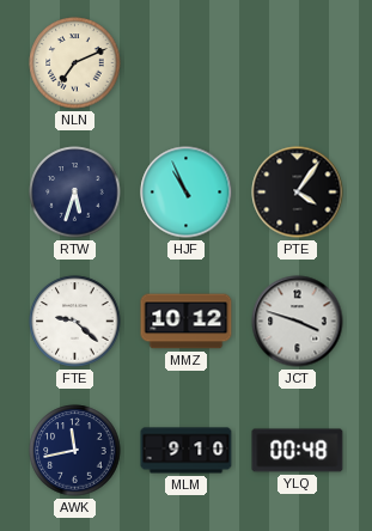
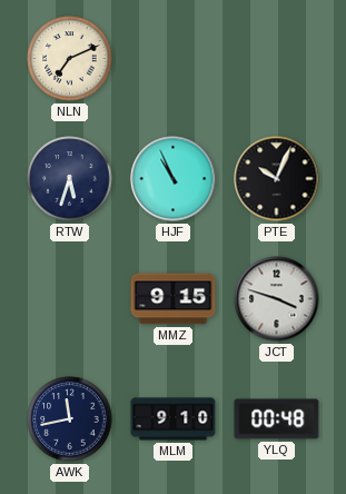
PTE: 4:06 -> 10:04
FTE: 9:22 -> none
MMZ: 10:12 -> 9:15
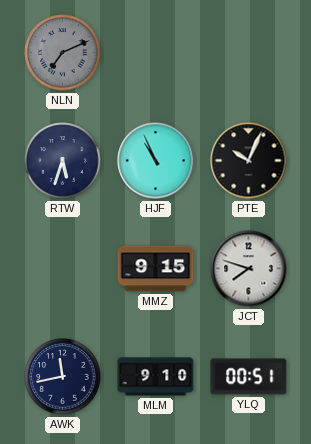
NLN dial: cream -> grey
JCT: 3:48 -> 7:48
YLQ: 00:48 -> 00:51
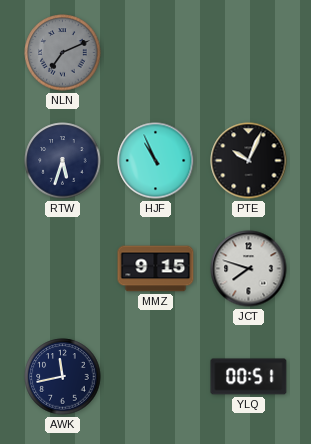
MLM: 9:10 -> none
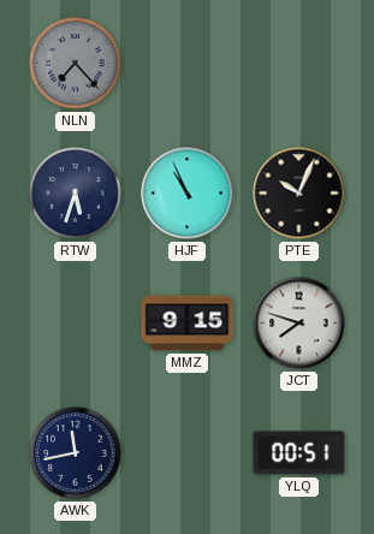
NLN: 7:11 -> 7:23
